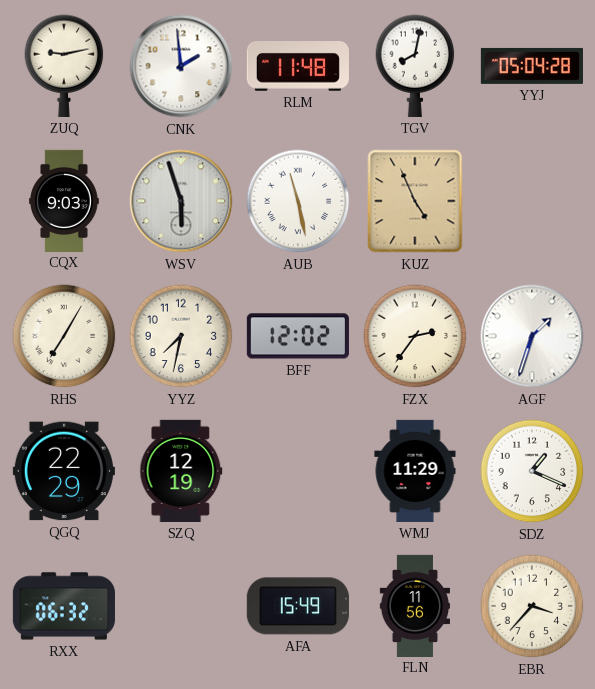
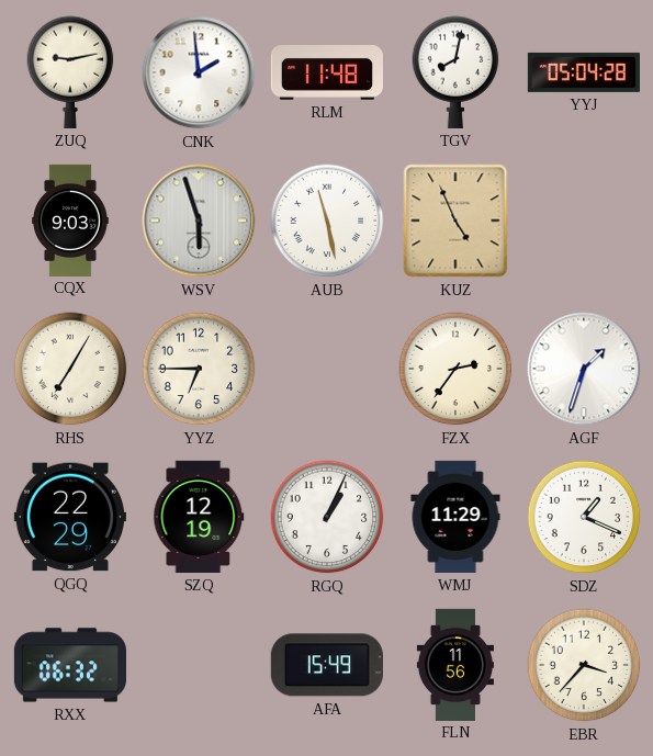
YYZ: 7:32 -> 6:45
BFF: 12:02 -> none
RGQ: none -> 1:04
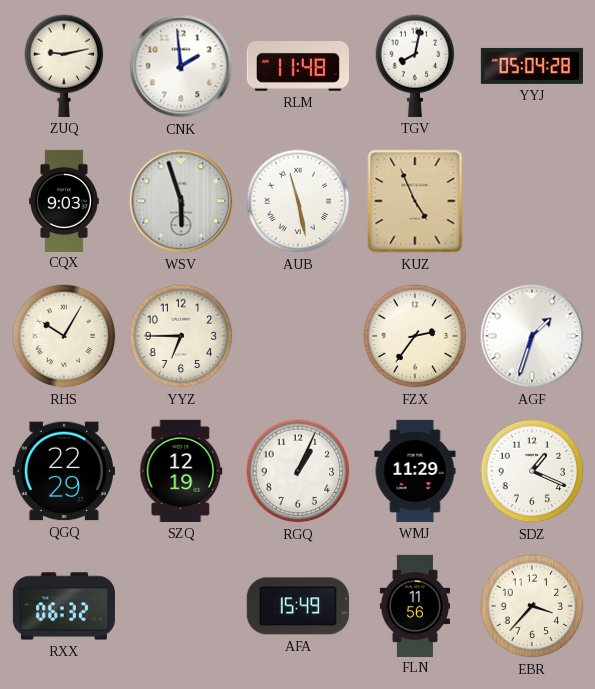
RHS: 7:05 -> 10:05
